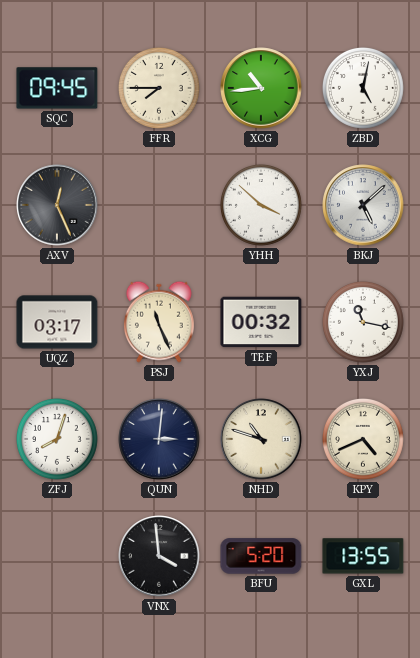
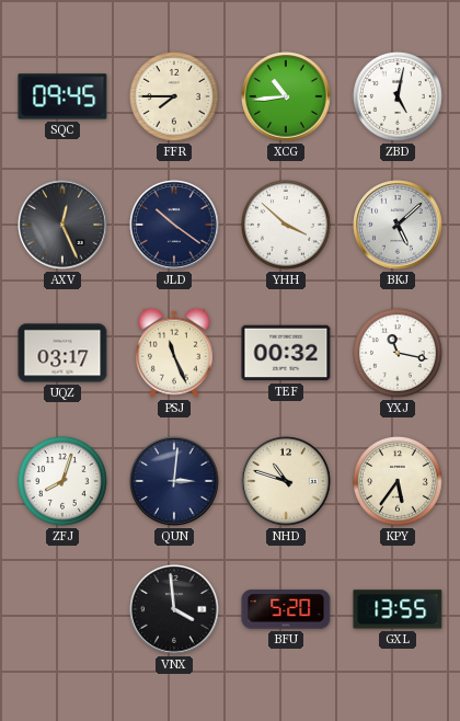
JLD: none -> 10:21
KPY: 4:41 -> 5:36
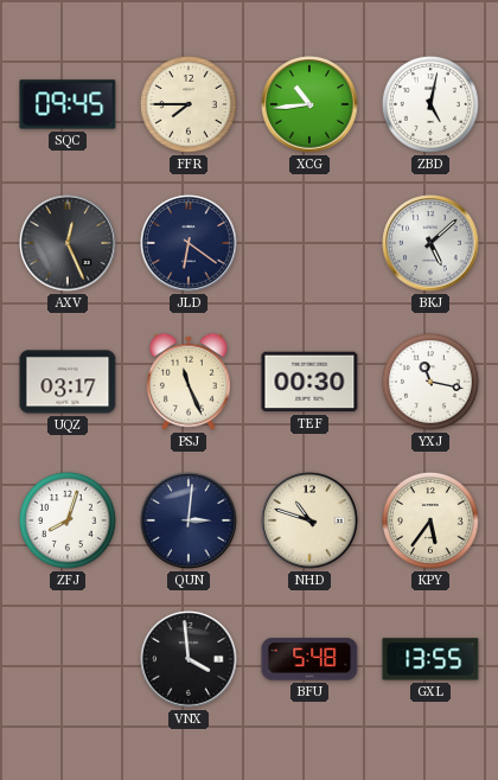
JLD: 10:21 -> 6:21
YHH: 3:52 -> none
TEF: 00:32 -> 00:30
BFU: 5:20 -> 5:48
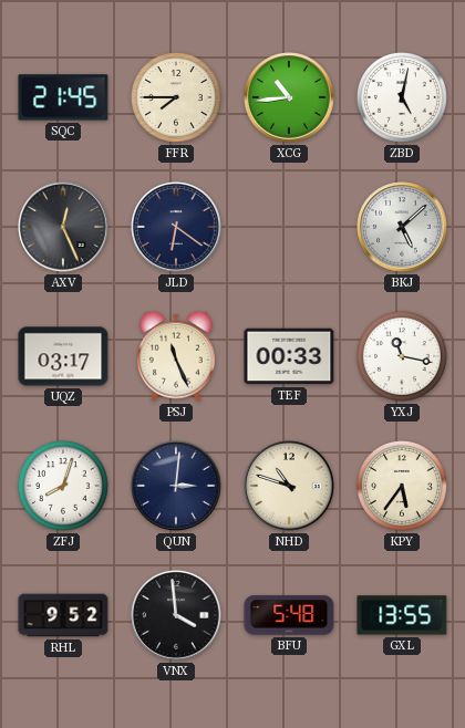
SQC: 09:45 -> 21:45
TEF: 00:30 -> 00:33
RHL: none -> 9:52
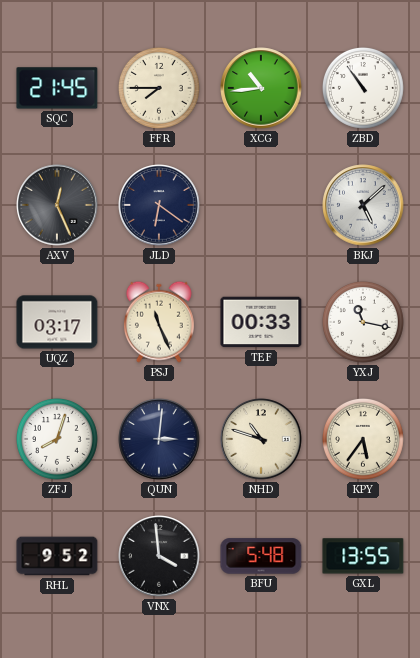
ZBD: 5:02 -> 10:54
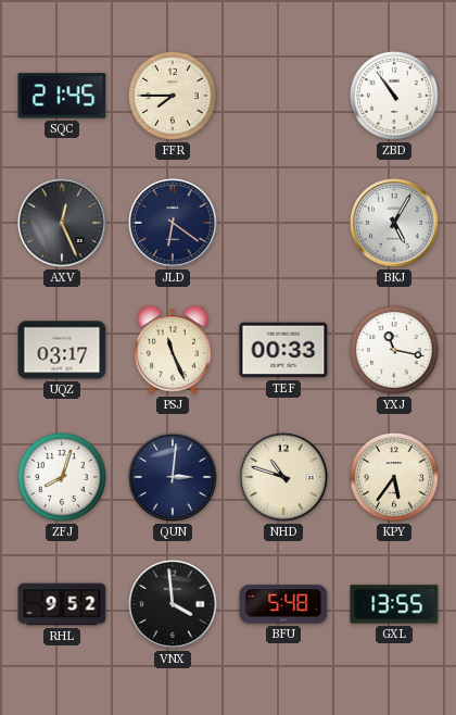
XCG: 10:44 -> none
BKJ: 5:08 -> 5:05
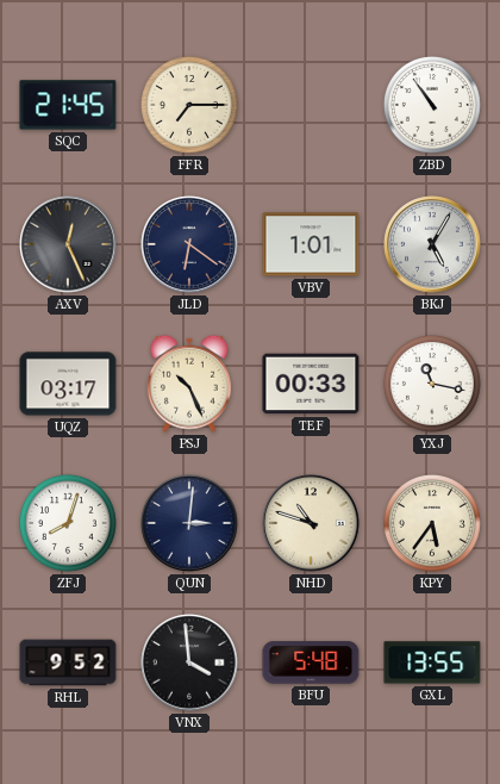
FFR: 7:45 -> 7:15
VBV: none -> 1:01
PSJ: 11:26 -> 10:26
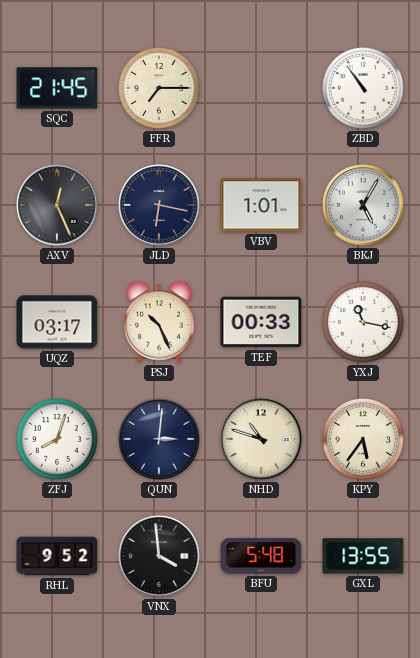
JLD: 6:21 -> 6:17
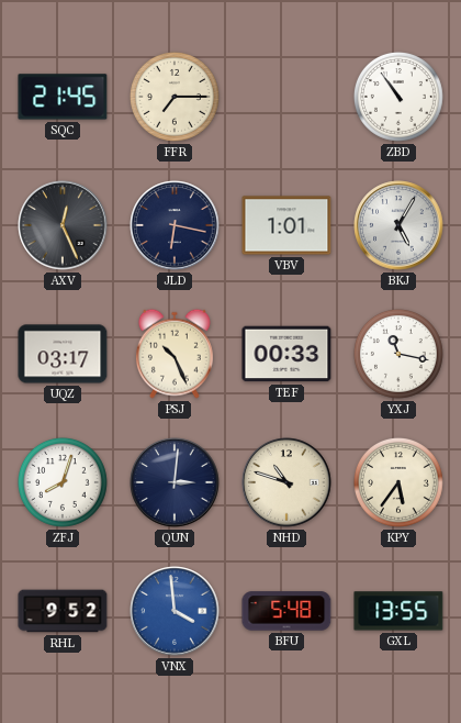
VNX dial: black -> blue
